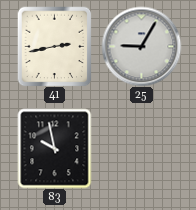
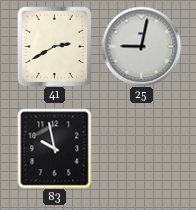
41: 2:43 -> 2:40
25: 9:05 -> 9:02
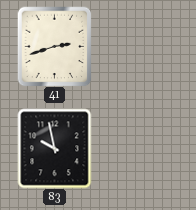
41: 2:40 -> 2:42
25: 9:02 -> none
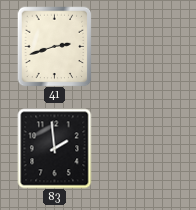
83: 9:58 -> 1:59
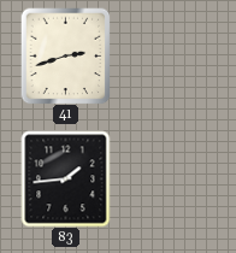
83: 1:59 -> 1:44
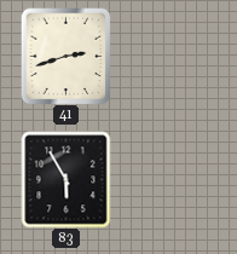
83: 1:44 -> 5:55
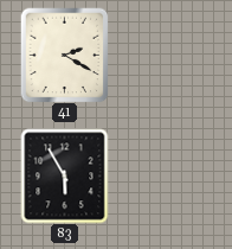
41: 2:42 -> 2:20
